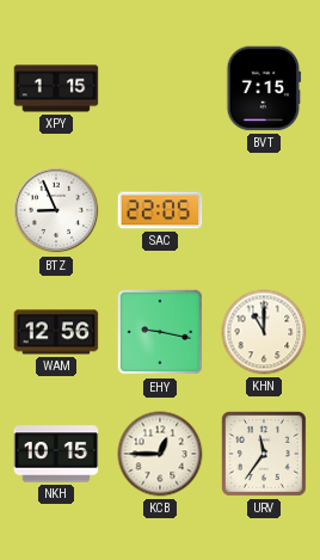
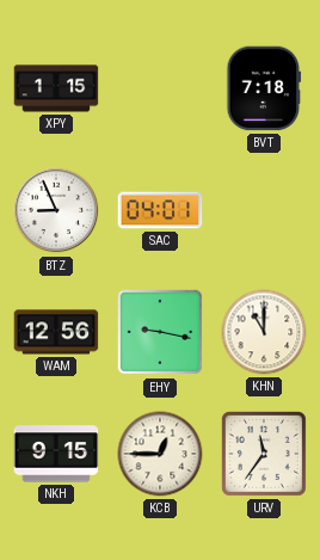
BVT: 7:15 -> 7:18
SAC: 22:05 -> 04:01
NKH: 10:15 -> 9:15
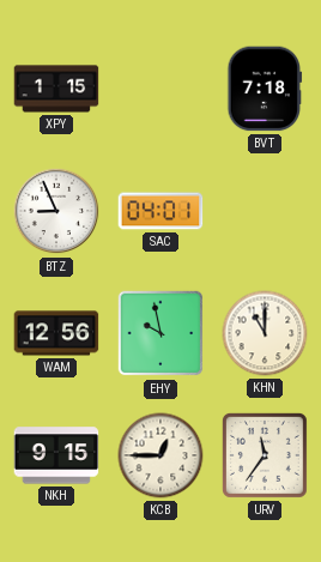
EHY: 9:17 -> 9:58
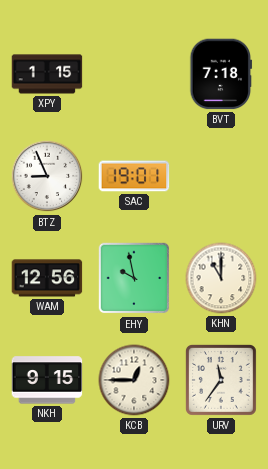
SAC: 04:01 -> 19:01
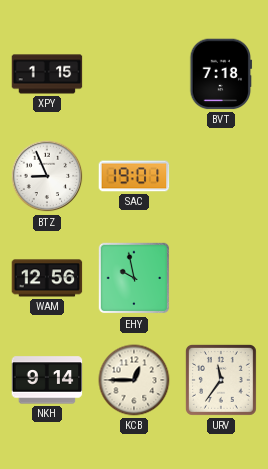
KHN: 11:00 -> none
NKH: 9:15 -> 9:14
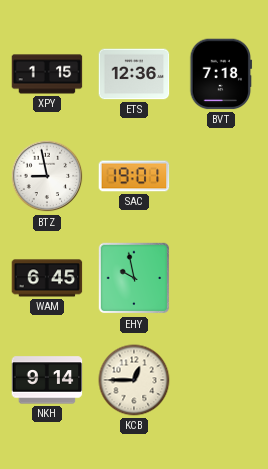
ETS: none -> 12:36
BTZ: 8:56 -> 8:58
WAM: 12:56 -> 6:45
URV: 11:36 -> none
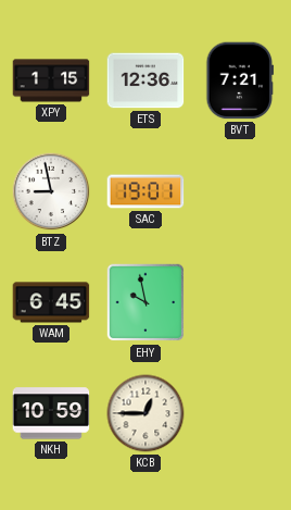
BVT: 7:18 -> 7:21
NKH: 9:14 -> 10:59
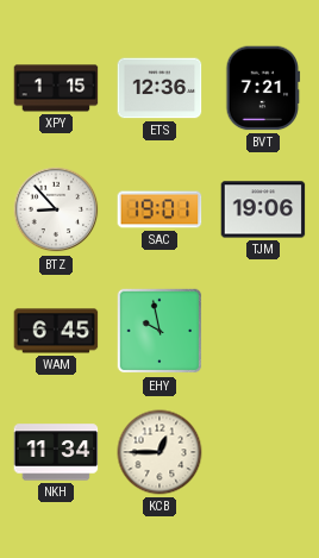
BTZ: 8:58 -> 8:53
TJM: none -> 19:06
NKH: 10:59 -> 11:34
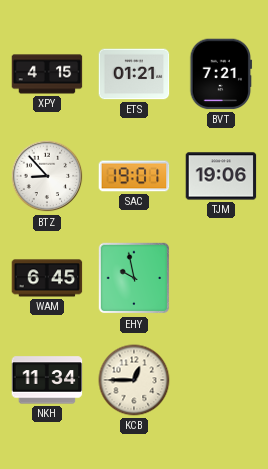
XPY: 1:15 -> 4:15
ETS: 12:36 -> 01:21
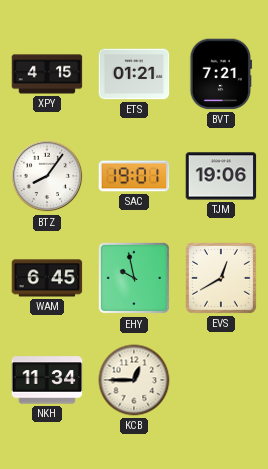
BTZ: 8:53 -> 8:06
EVS: none -> 12:40
